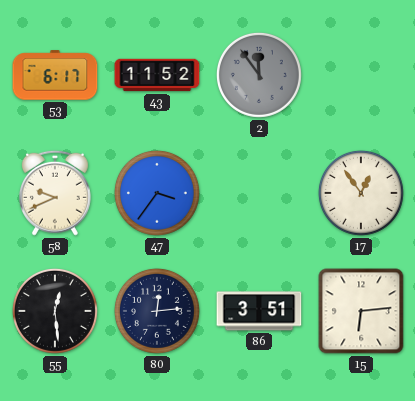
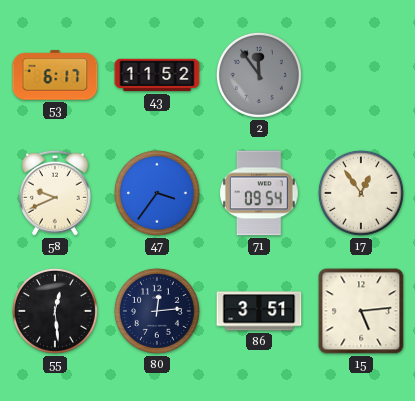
71: none -> 09:54
15: 6:14 -> 5:14
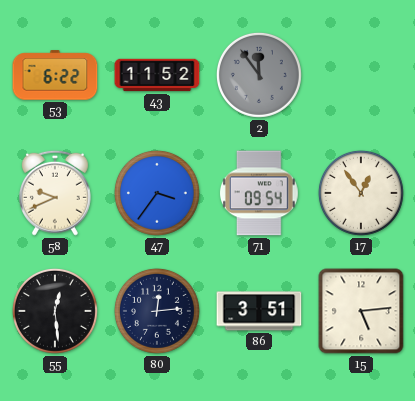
53: 6:17 -> 6:22
